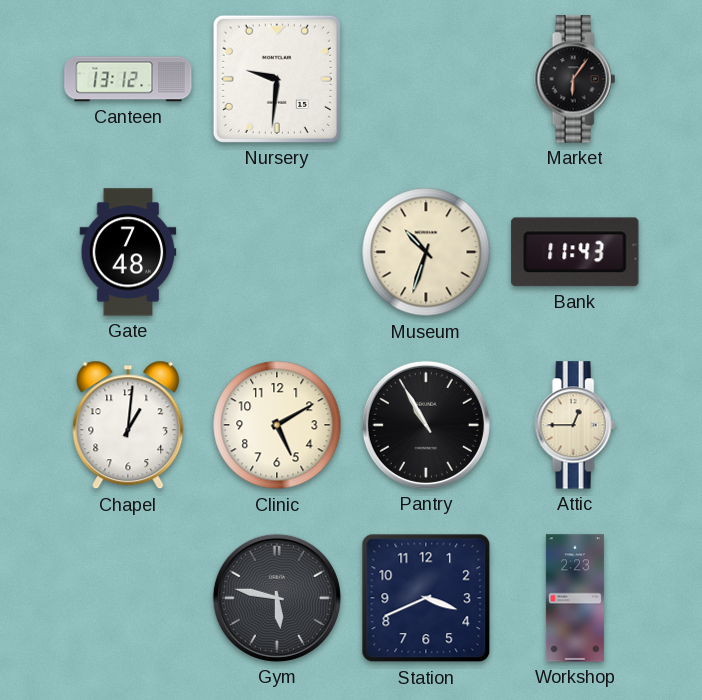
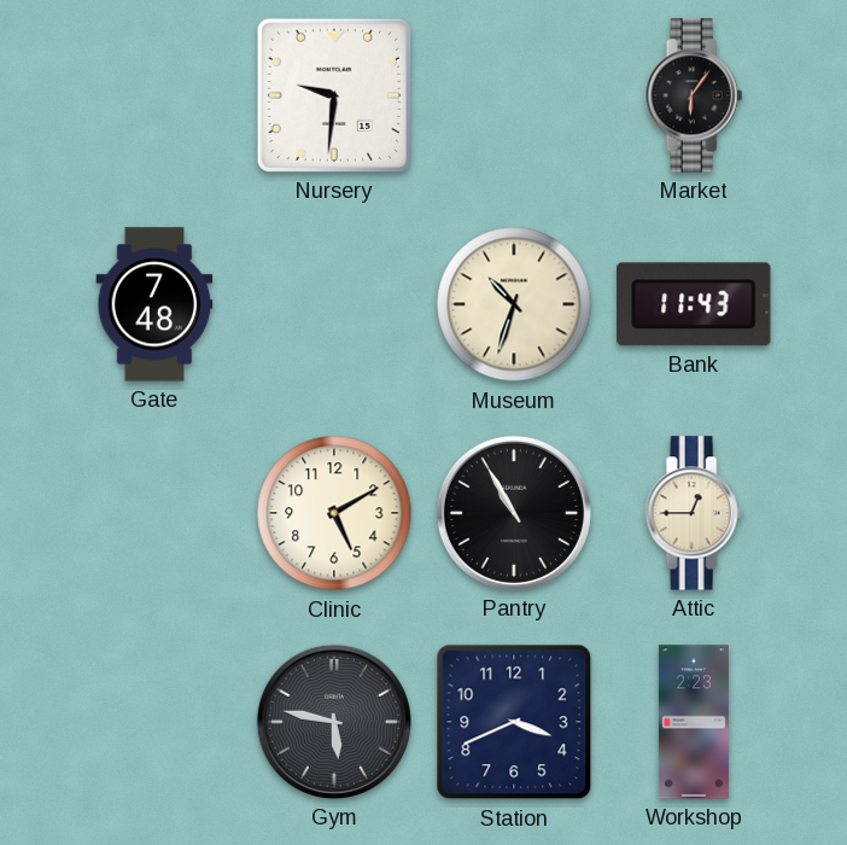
Canteen: 13:12 -> none
Chapel: 1:01 -> none
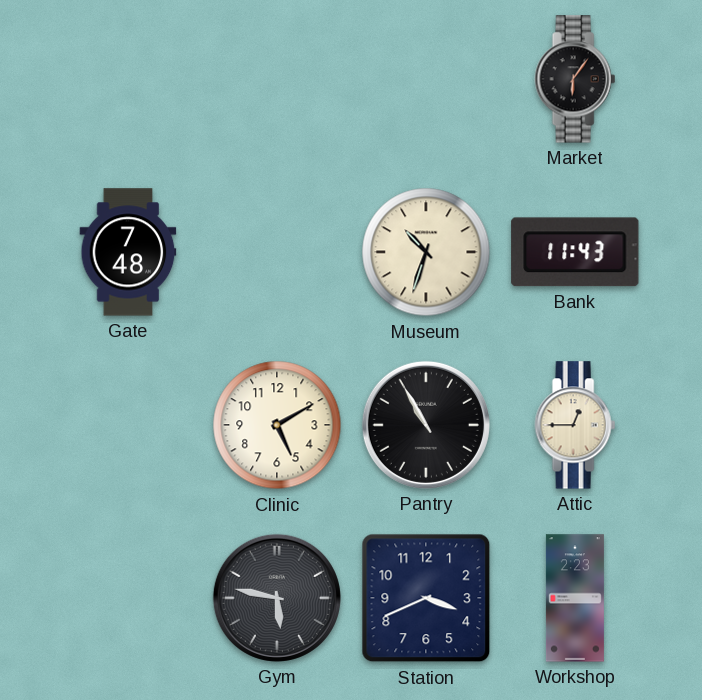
Nursery: 9:31 -> none
